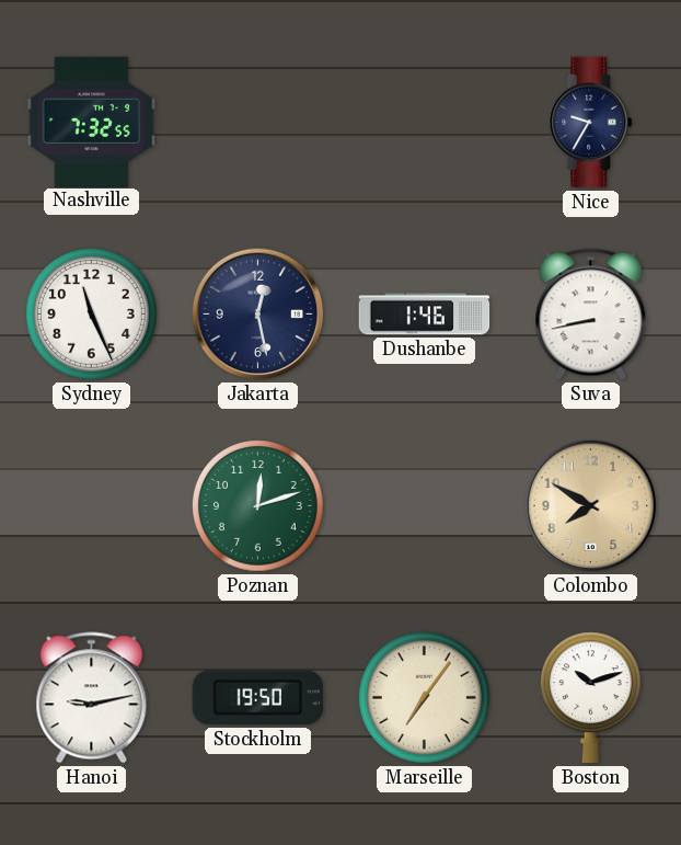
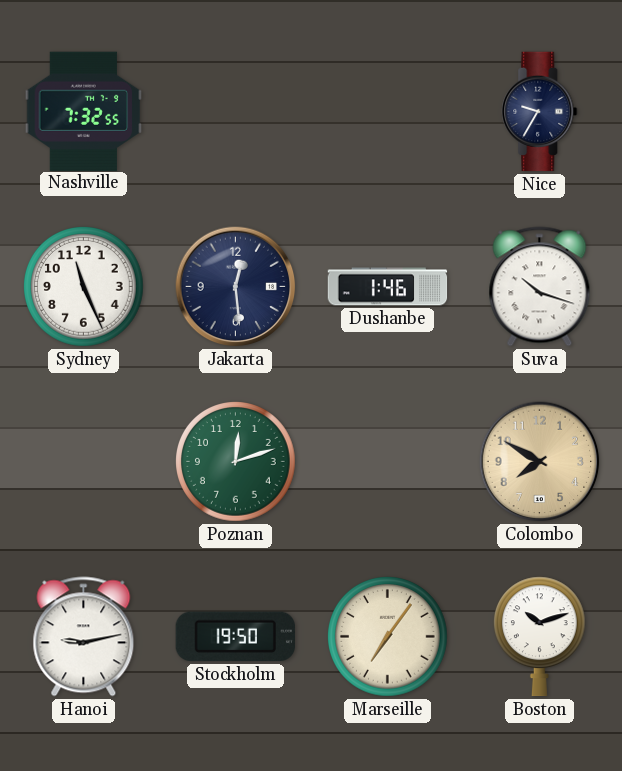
Jakarta: 12:28 -> 12:29
Suva: 8:43 -> 10:18
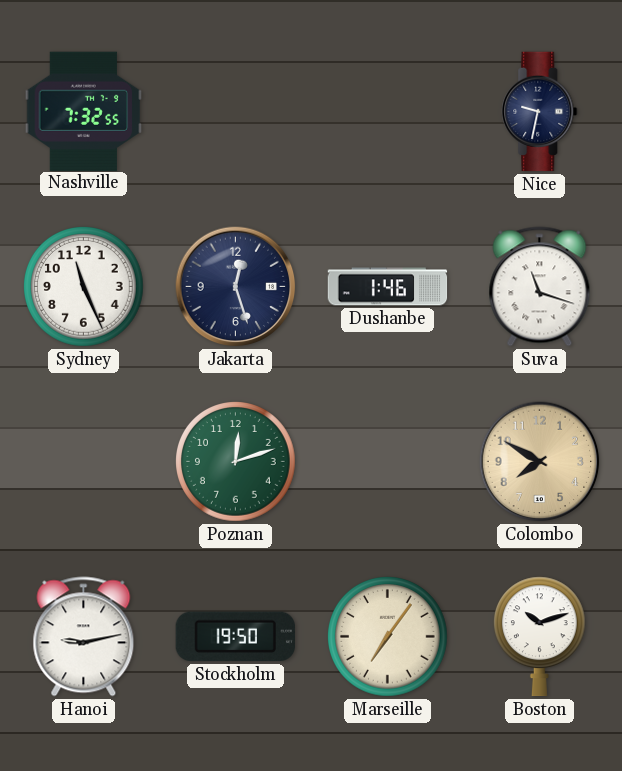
Nice: 9:35 -> 9:32
Jakarta: 12:29 -> 12:27
Suva: 10:18 -> 11:18
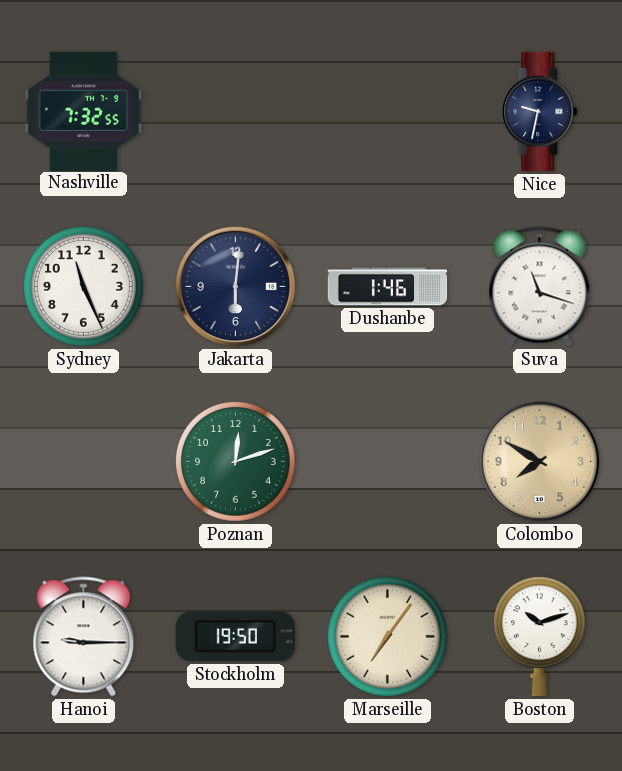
Jakarta: 12:27 -> 6:01
Hanoi: 9:13 -> 9:15
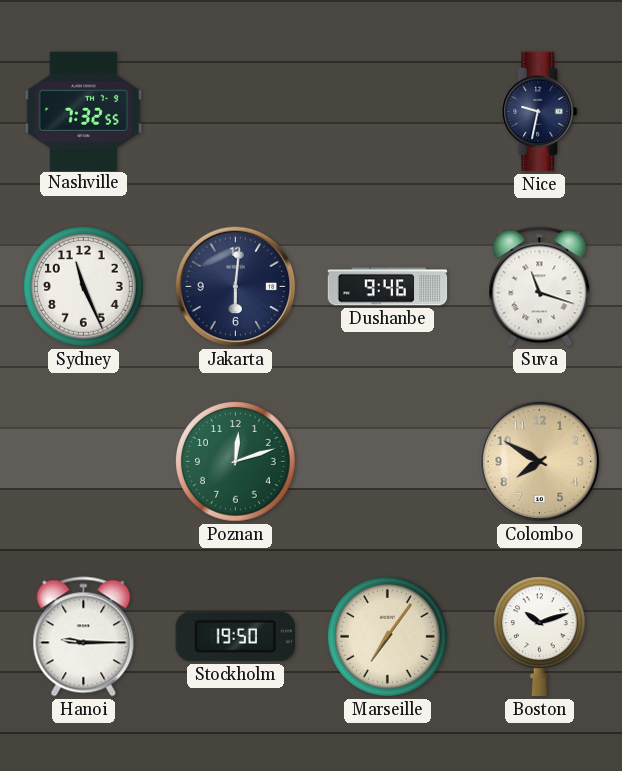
Dushanbe: 1:46 -> 9:46
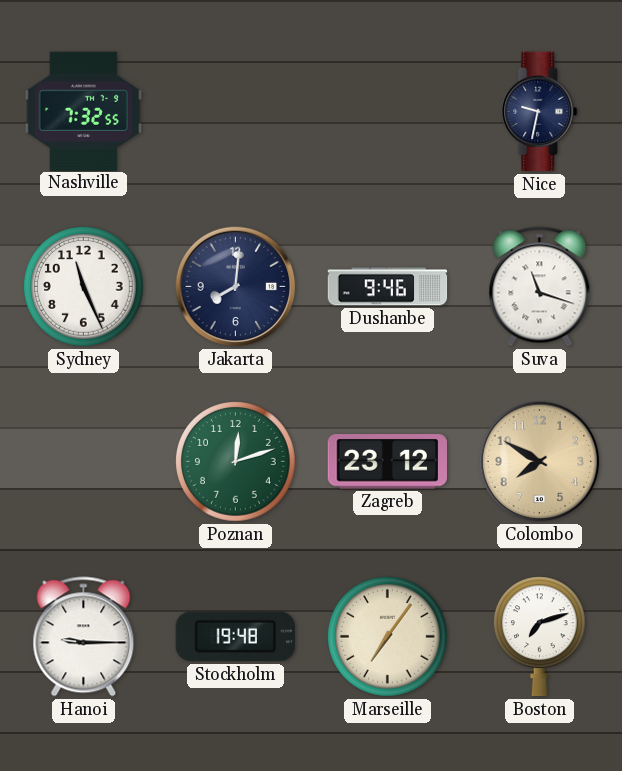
Jakarta: 6:01 -> 8:01
Zagreb: none -> 23:12
Stockholm: 19:50 -> 19:48
Boston: 10:12 -> 7:12
